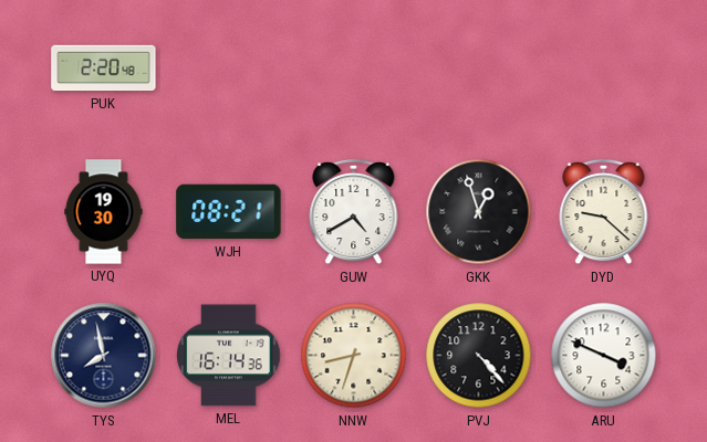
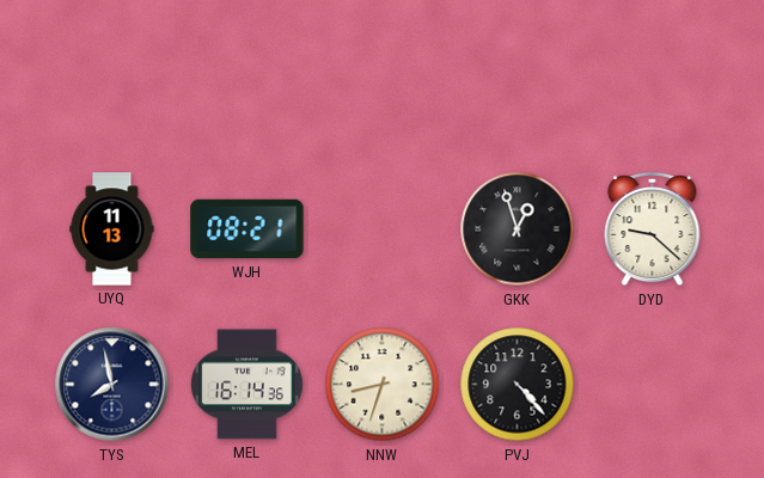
PUK: 2:20 -> none
UYQ: 19:30 -> 11:13
GUW: 4:40 -> none
ARU: 3:49 -> none
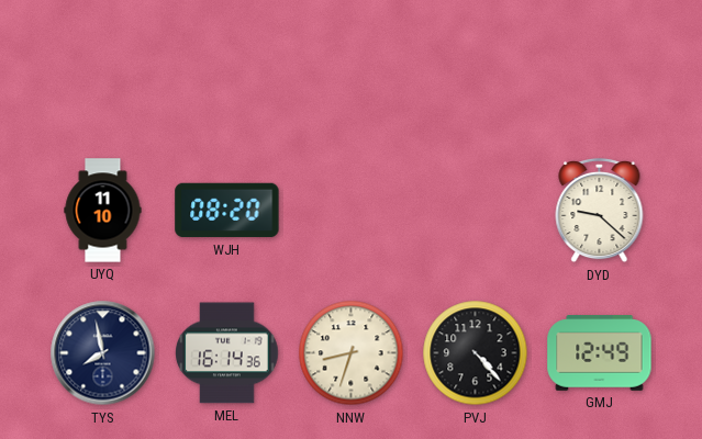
UYQ: 11:13 -> 11:10
WJH: 08:21 -> 08:20
GKK: 12:57 -> none
GMJ: none -> 12:49
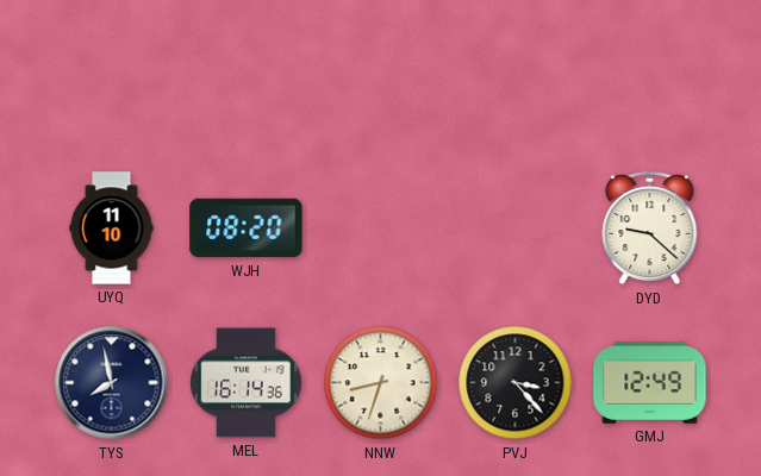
PVJ: 4:23 -> 3:23
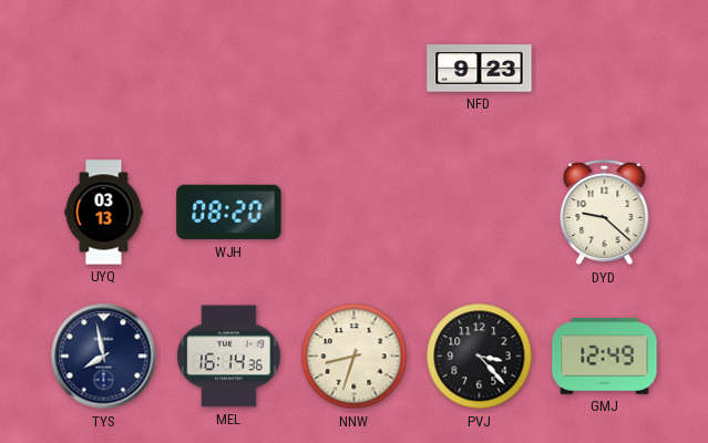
NFD: none -> 9:23
UYQ: 11:10 -> 03:13
